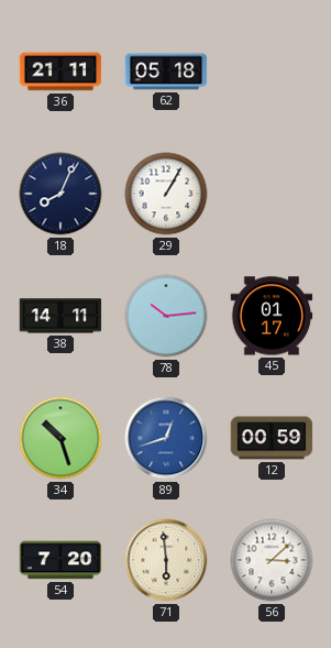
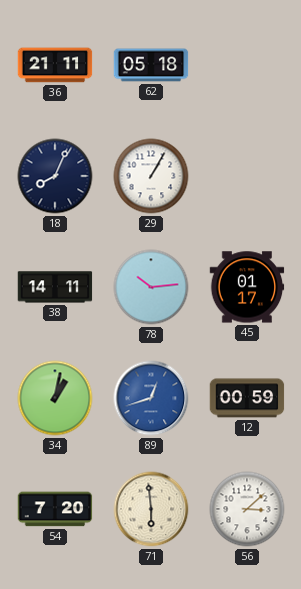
34: 10:27 -> 1:02
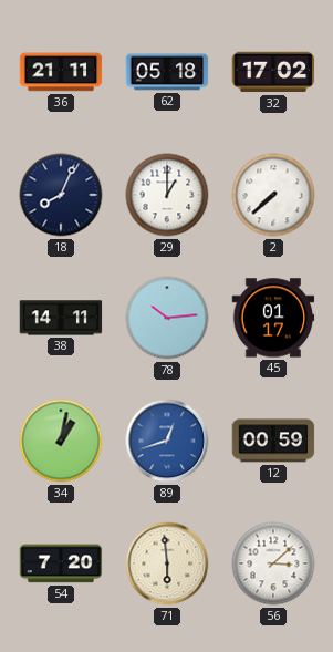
32: none -> 17:02
29: 1:05 -> 1:00
2: none -> 7:38
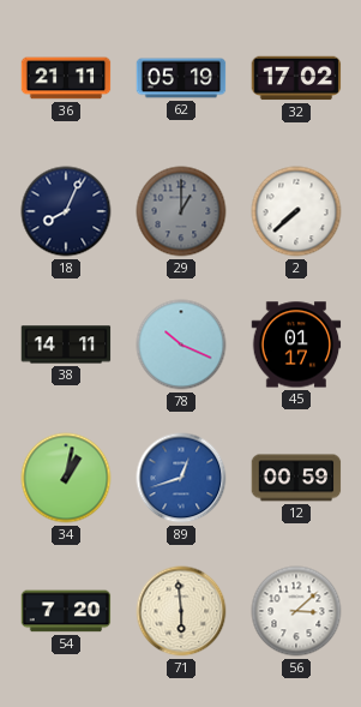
62: 05:18 -> 05:19
29 dial: white -> grey
78: 10:14 -> 10:19
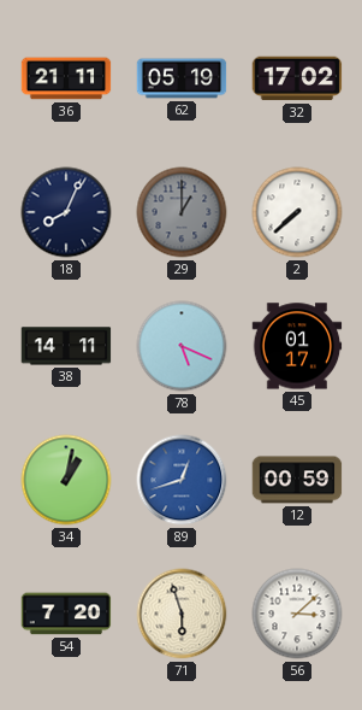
78: 10:19 -> 5:19
71: 5:59 -> 5:57
